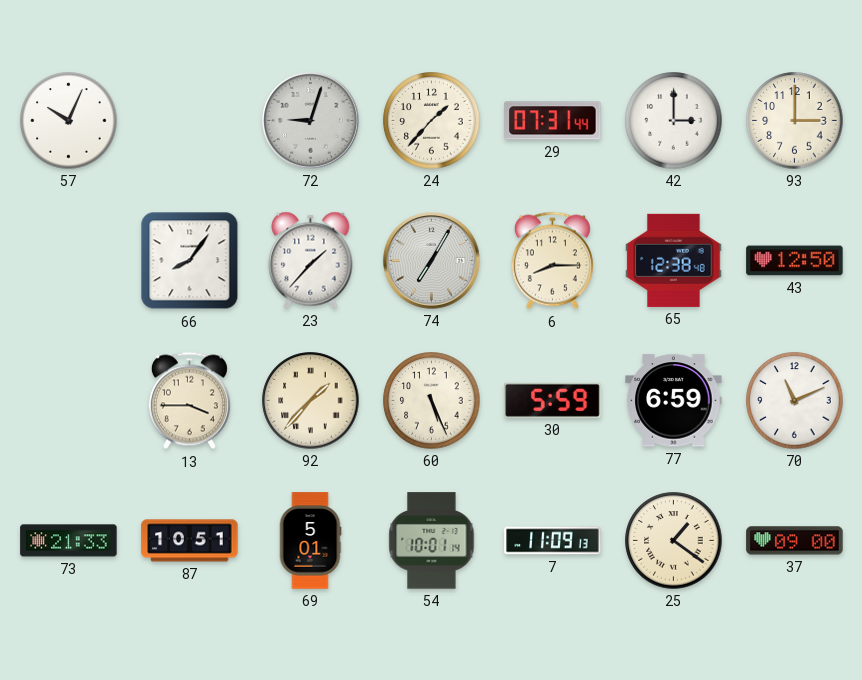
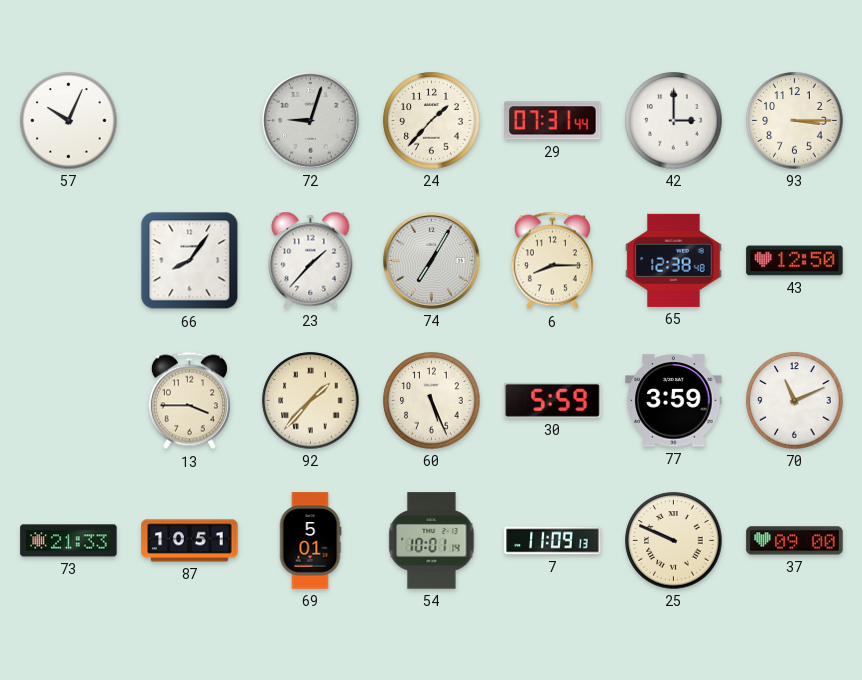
93: 3:00 -> 3:15
77: 6:59 -> 3:59
25: 1:21 -> 9:49
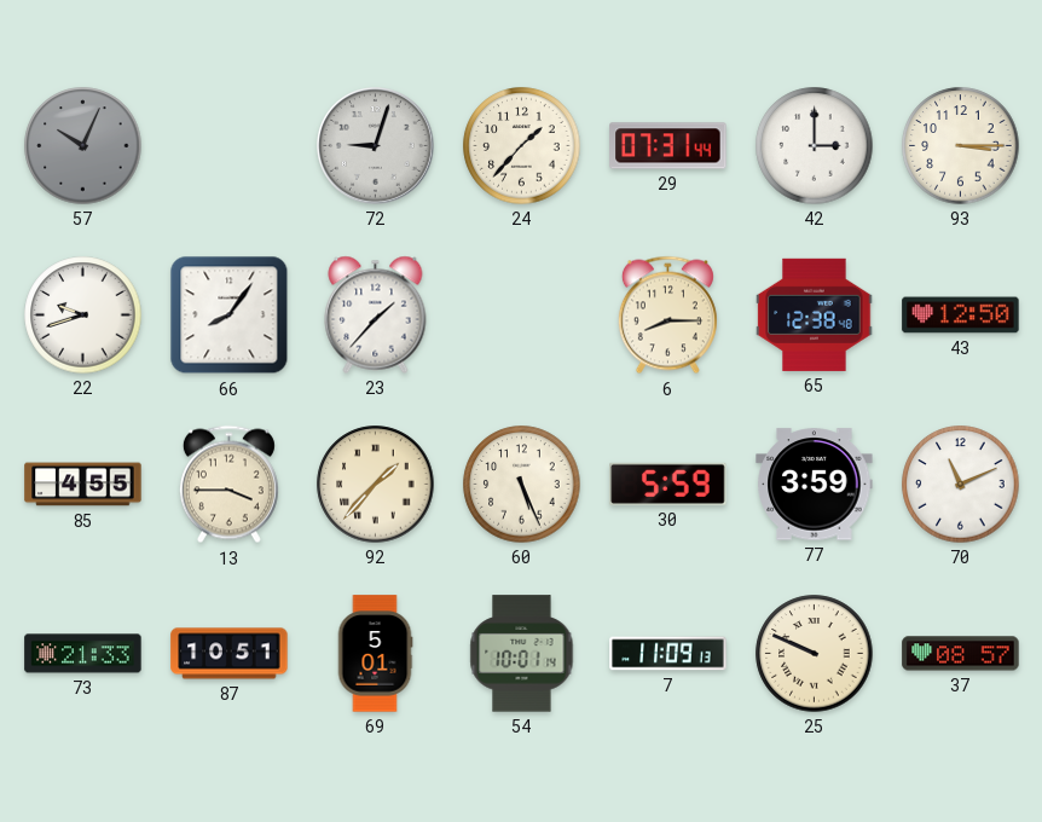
57 dial: white -> grey
22: none -> 9:42
74: 7:05 -> none
85: none -> 4:55
37: 09:00 -> 08:57
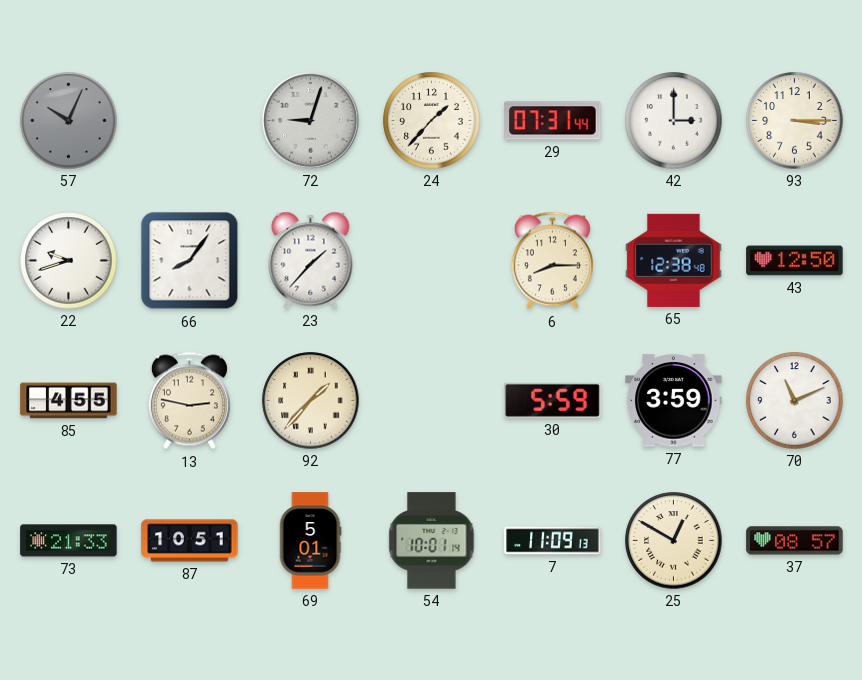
13: 3:45 -> 2:47
60: 5:26 -> none
25: 9:49 -> 12:50
